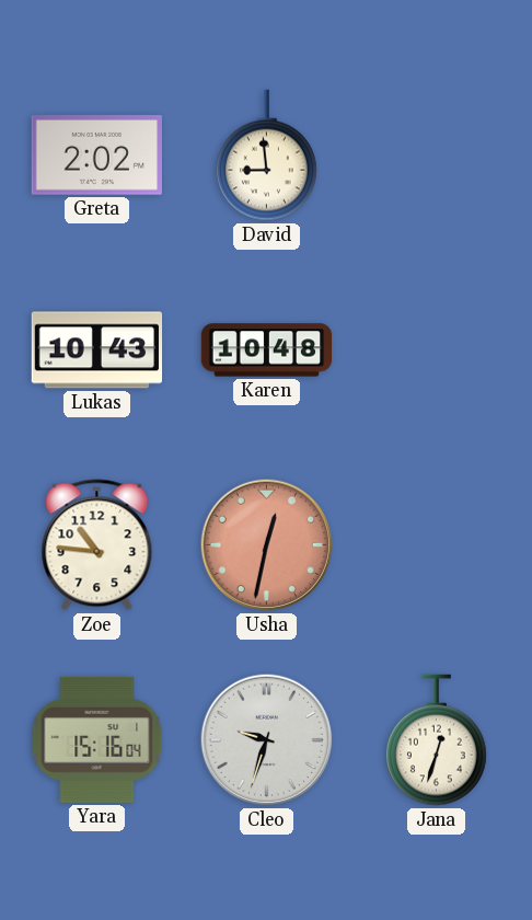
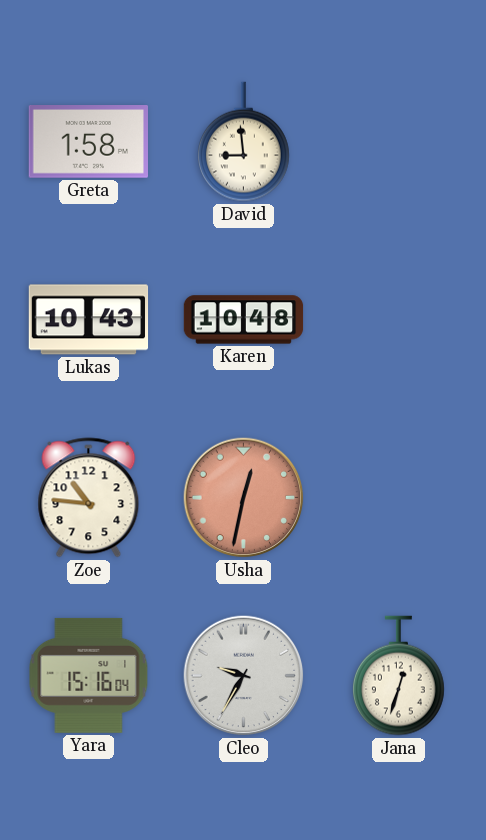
Greta: 2:02 -> 1:58
Cleo: 9:33 -> 9:35
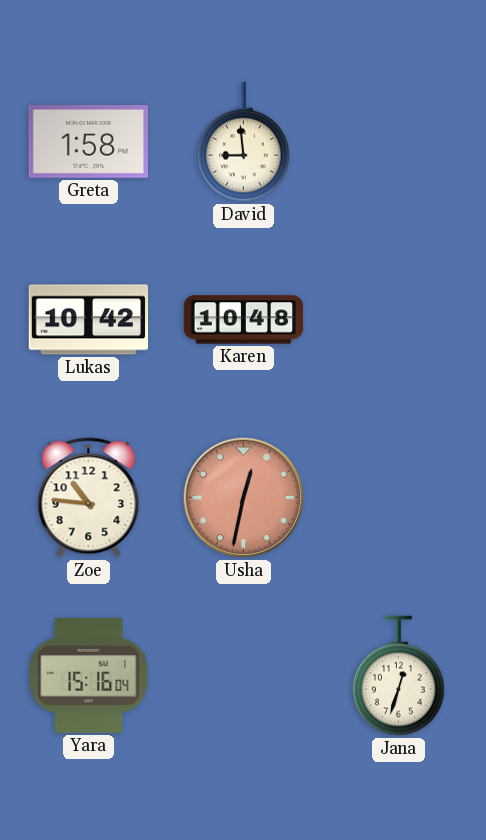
Lukas: 10:43 -> 10:42
Cleo: 9:35 -> none
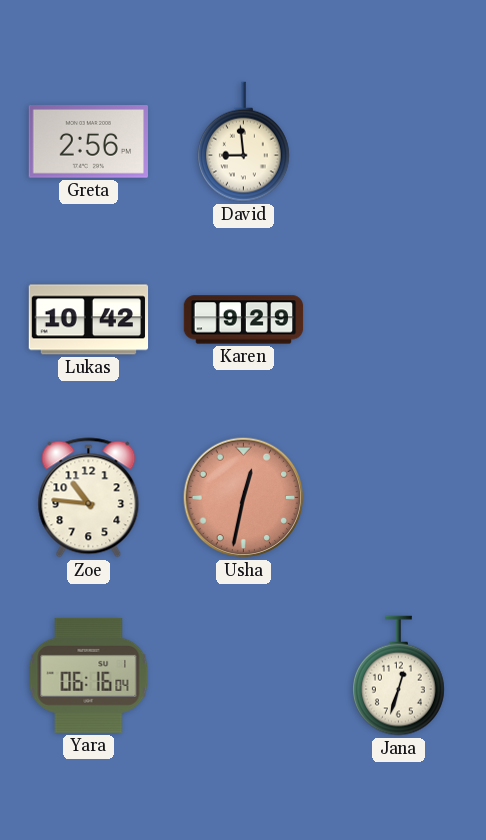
Greta: 1:58 -> 2:56
Karen: 10:48 -> 9:29
Yara: 15:16 -> 06:16
